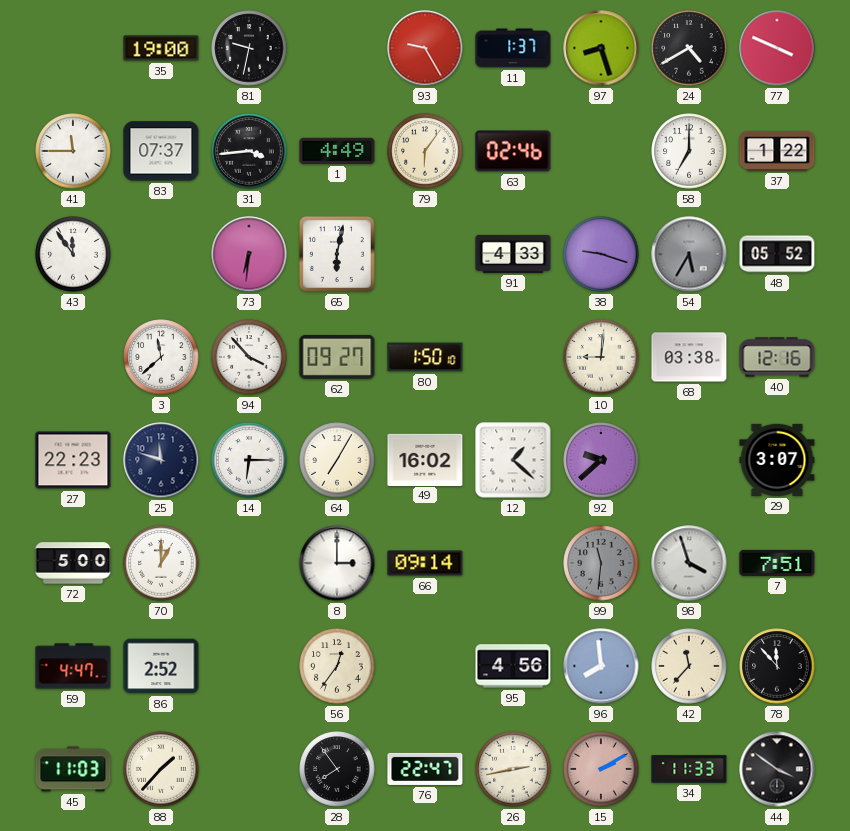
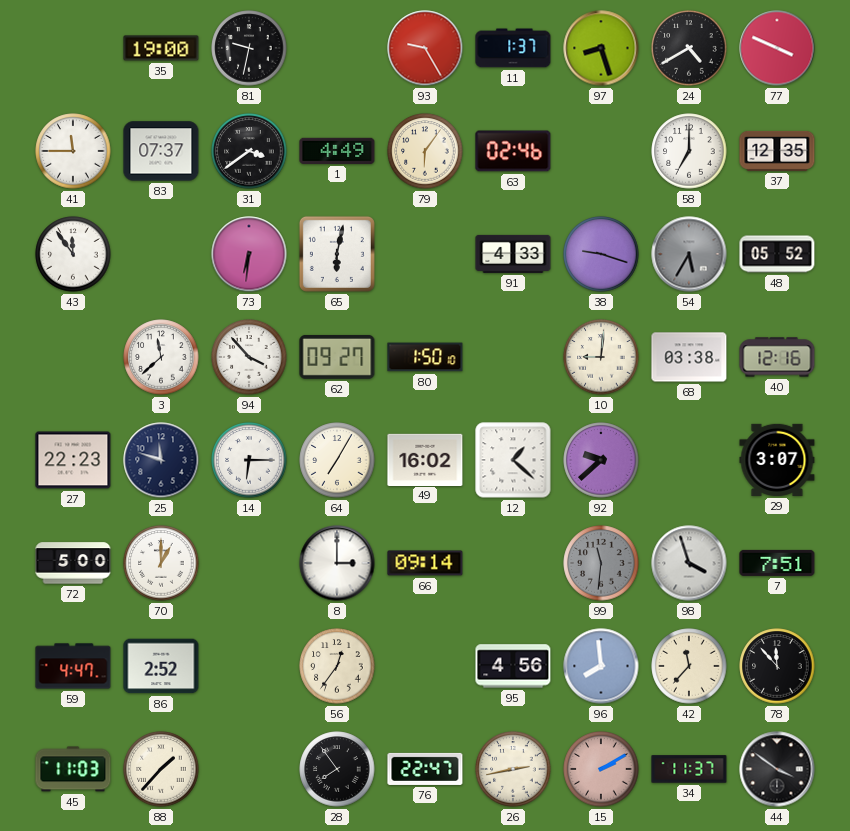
31: 3:44 -> 3:39
37: 1:22 -> 12:35
34: 11:33 -> 11:37
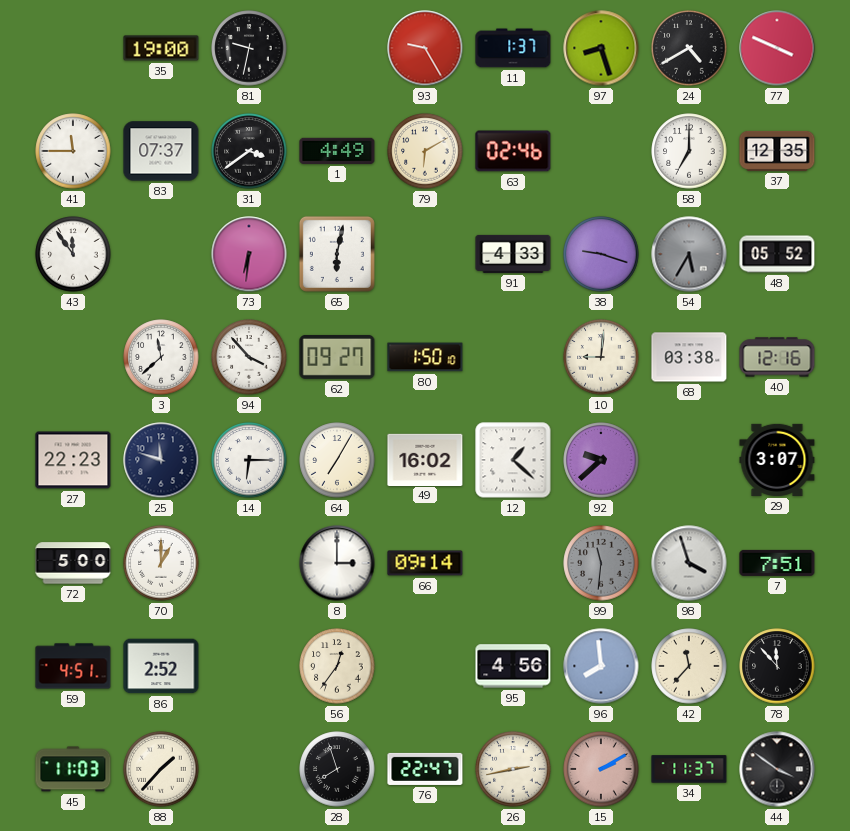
79: 6:06 -> 6:10
59: 4:47 -> 4:51
28: 7:54 -> 7:57
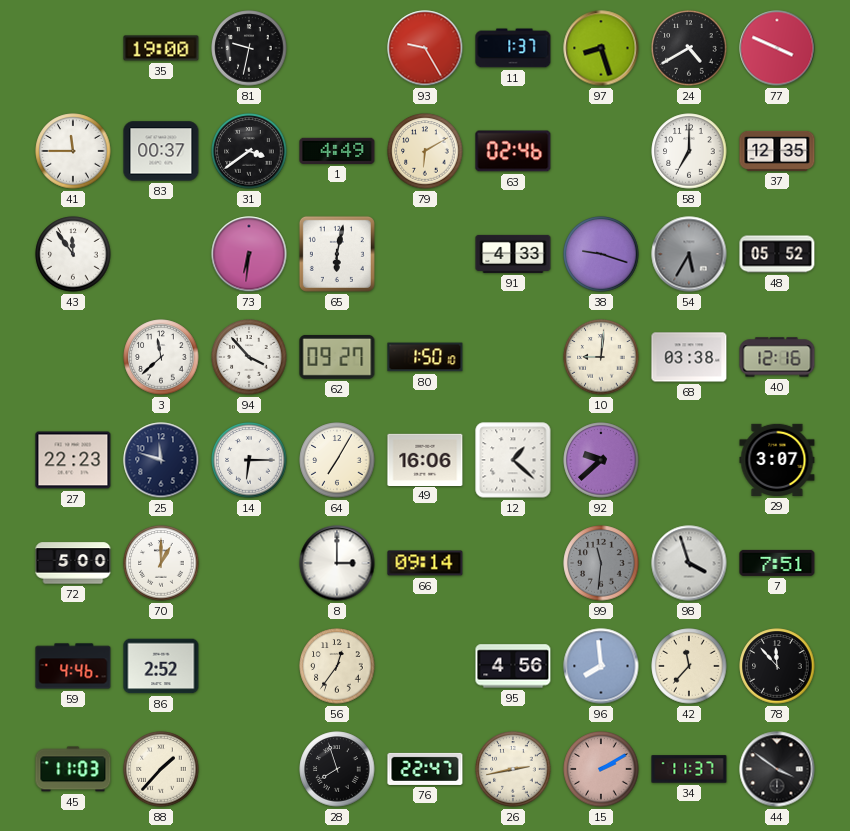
83: 07:37 -> 00:37
49: 16:02 -> 16:06
59: 4:51 -> 4:46
